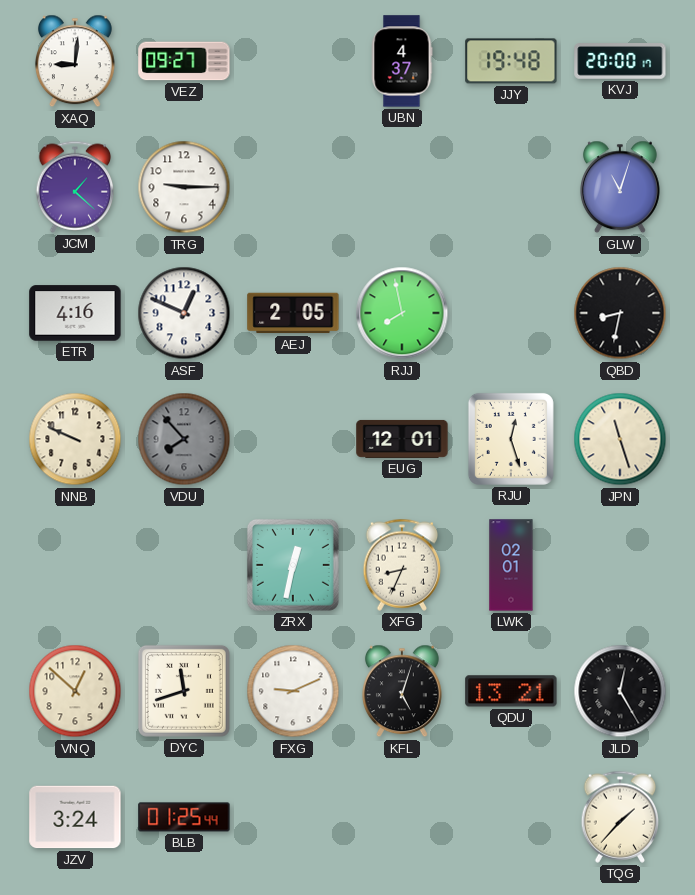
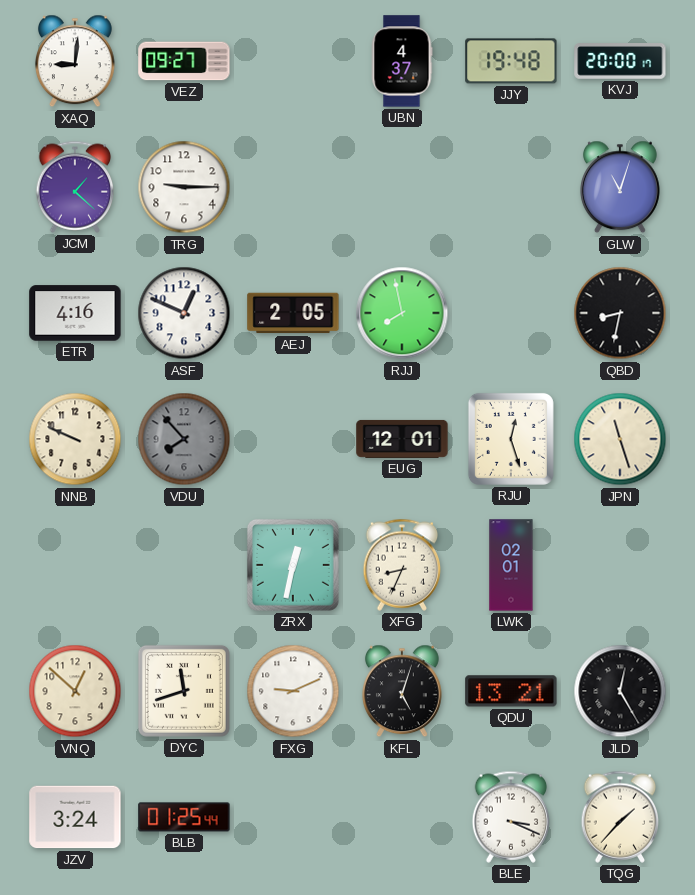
BLE: none -> 3:19
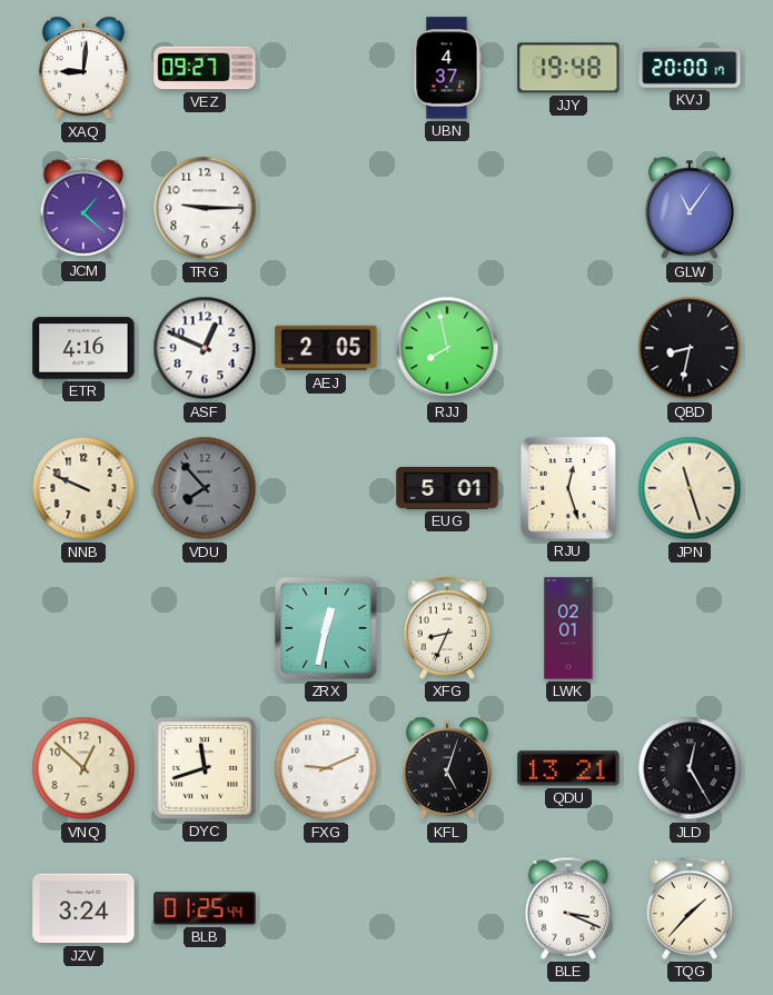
GLW: 11:03 -> 11:06
EUG: 12:01 -> 5:01
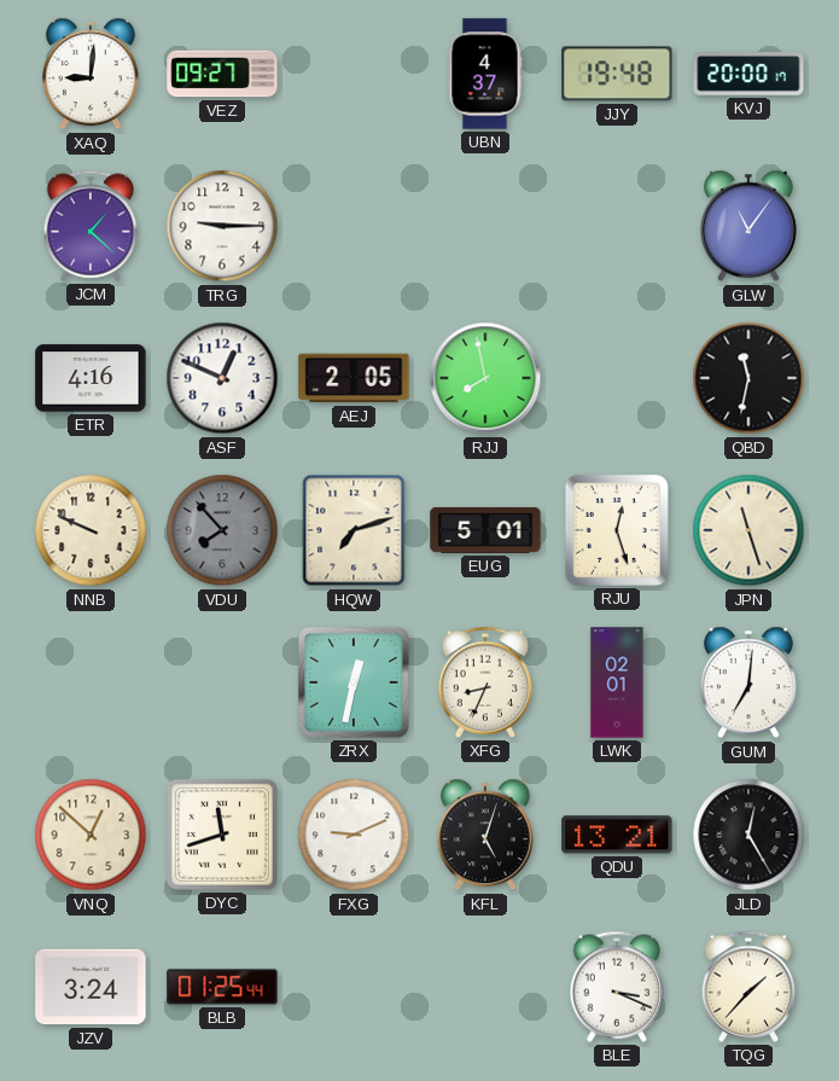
QBD: 8:32 -> 11:32
HQW: none -> 7:12
GUM: none -> 7:01
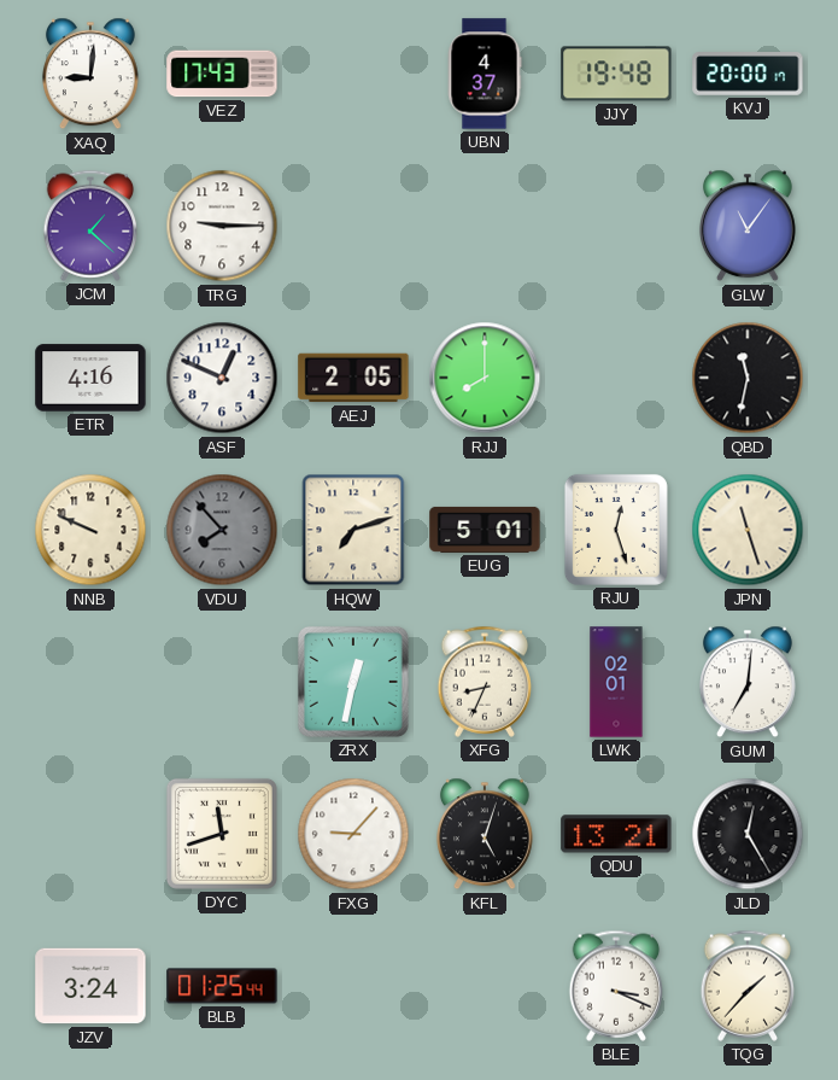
VEZ: 09:27 -> 17:43
RJJ: 7:58 -> 8:00
VNQ: 12:52 -> none
FXG: 9:11 -> 9:07
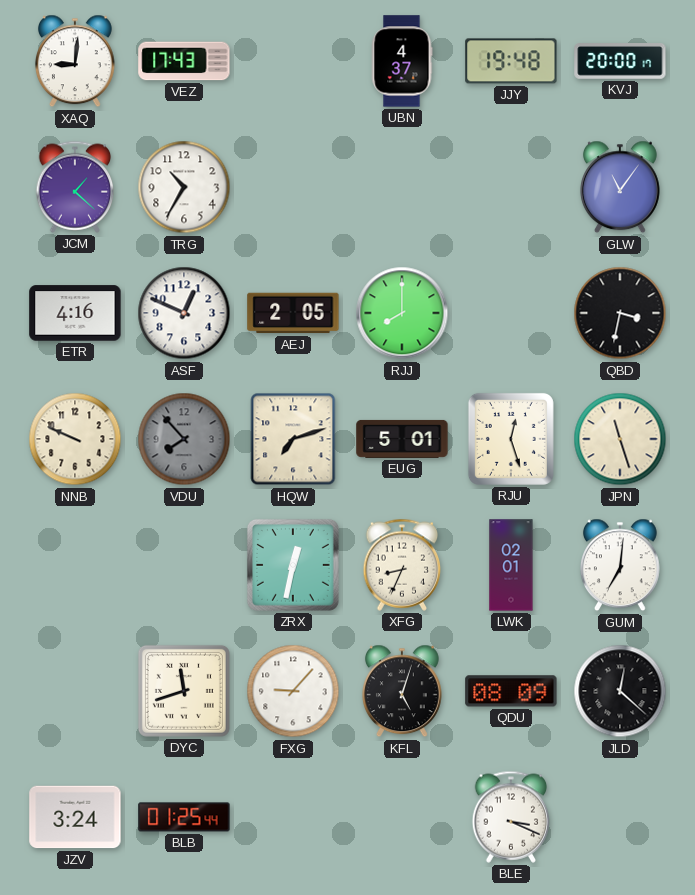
TRG: 9:15 -> 10:35
QBD: 11:32 -> 3:32
QDU: 13:21 -> 08:09
JLD: 12:25 -> 12:22
TQG: 1:37 -> none
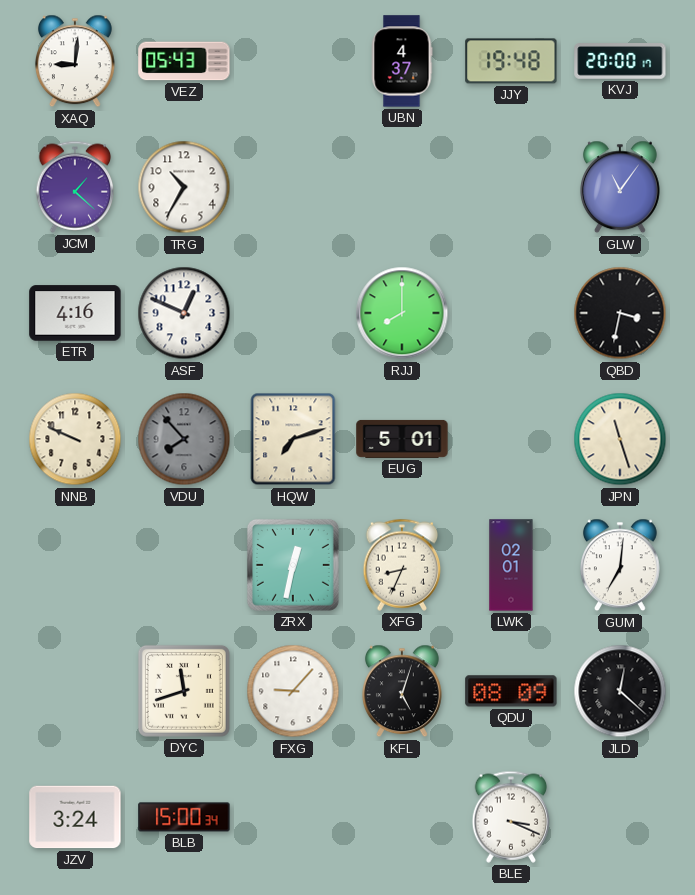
VEZ: 17:43 -> 05:43
AEJ: 2:05 -> none
RJU: 12:27 -> none
BLB: 01:25 -> 15:00
